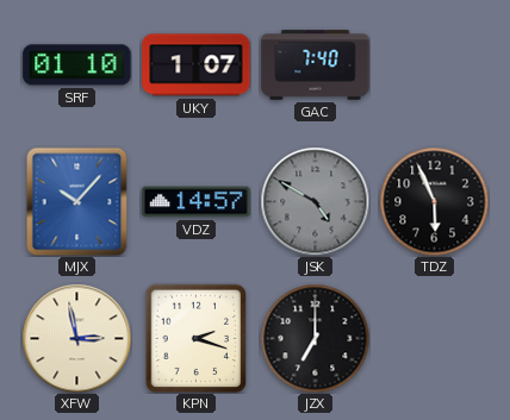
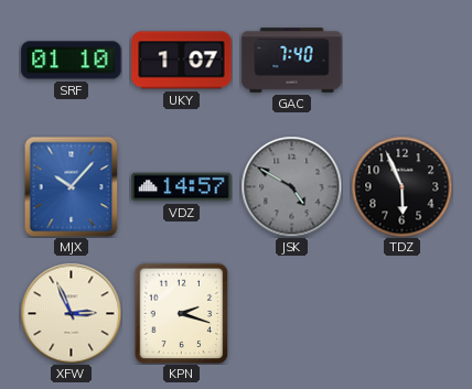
XFW: 2:58 -> 2:56
JZX: 7:00 -> none
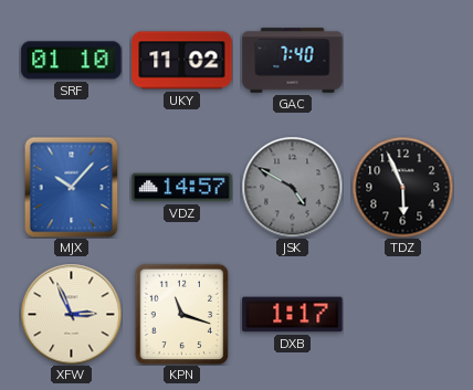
UKY: 1:07 -> 11:02
KPN: 2:18 -> 11:18
DXB: none -> 1:17
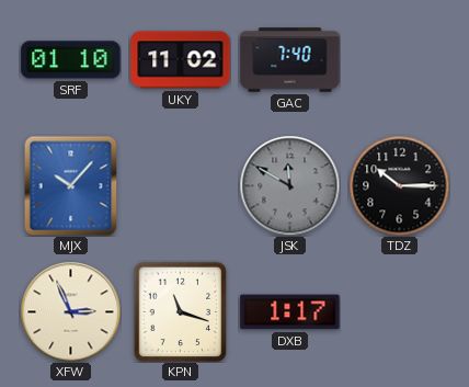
VDZ: 14:57 -> none
JSK: 4:50 -> 11:50
TDZ: 5:56 -> 10:15
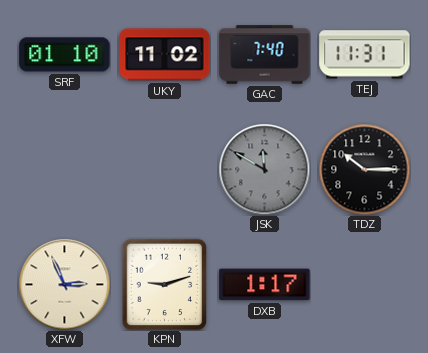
TEJ: none -> 11:31
MJX: 10:07 -> none
KPN: 11:18 -> 9:12
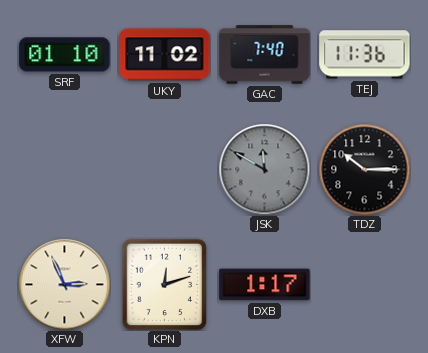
TEJ: 11:31 -> 11:36
KPN: 9:12 -> 12:12
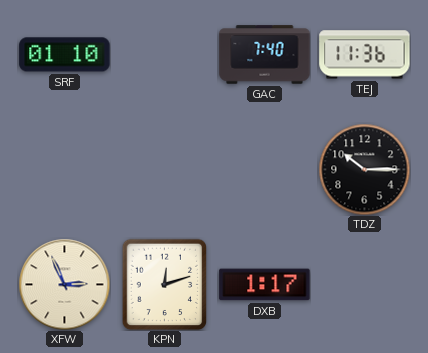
UKY: 11:02 -> none
JSK: 11:50 -> none
